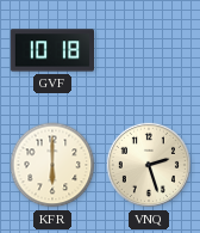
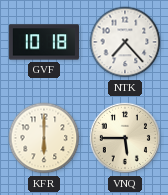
NTK: none -> 7:23
VNQ: 2:27 -> 5:45
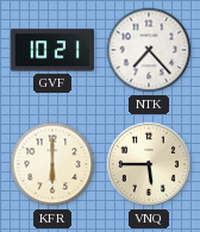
GVF: 10:18 -> 10:21
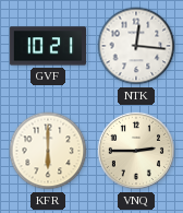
NTK: 7:23 -> 12:16
VNQ: 5:45 -> 2:45
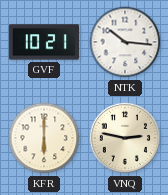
NTK: 12:16 -> 10:16
VNQ: 2:45 -> 2:47
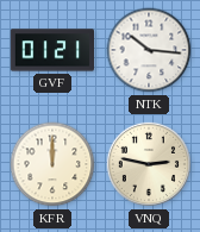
GVF: 10:21 -> 01:21
KFR: 6:00 -> 12:00
